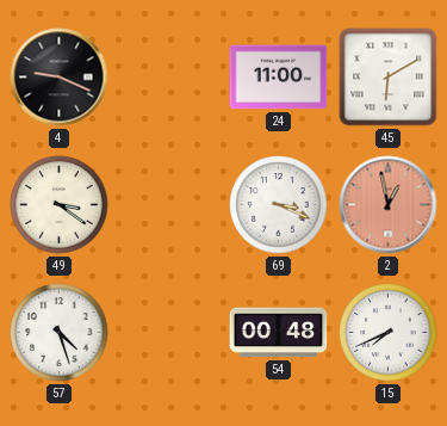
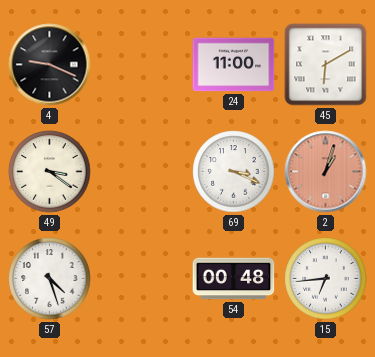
2: 12:58 -> 1:03
15: 7:41 -> 6:44
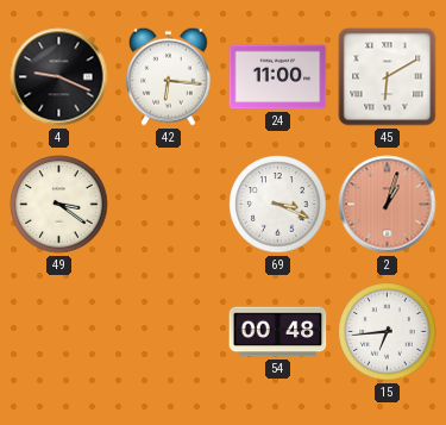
42: none -> 6:16
57: 4:27 -> none
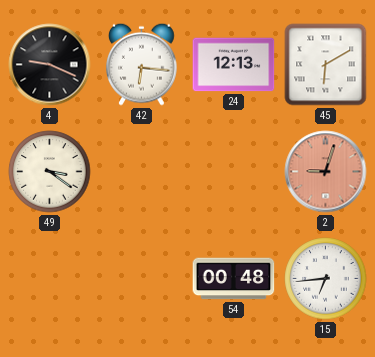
24: 11:00 -> 12:13
69: 3:19 -> none
2: 1:03 -> 9:03
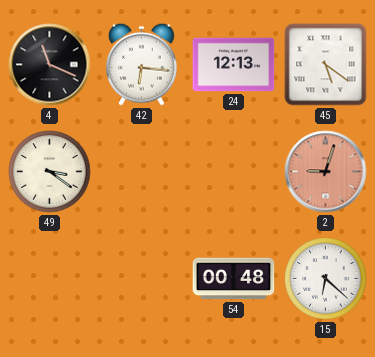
4: 9:19 -> 11:19
45: 6:10 -> 5:21
15: 6:44 -> 6:22
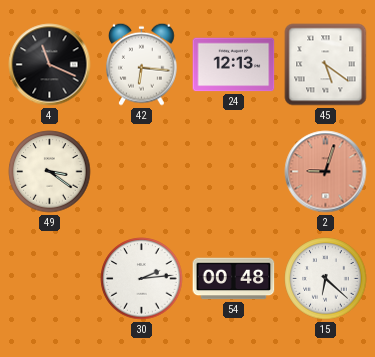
30: none -> 2:14
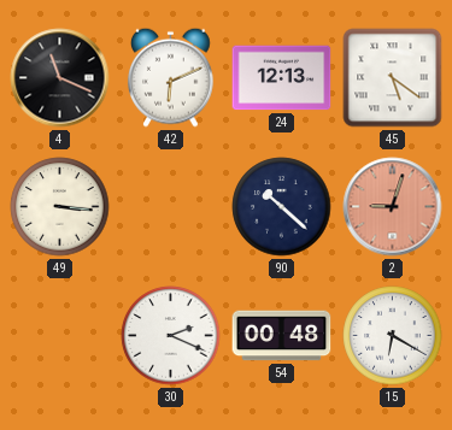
42: 6:16 -> 6:11
49: 3:21 -> 3:16
90: none -> 10:22
30: 2:14 -> 2:19
15: 6:22 -> 6:20
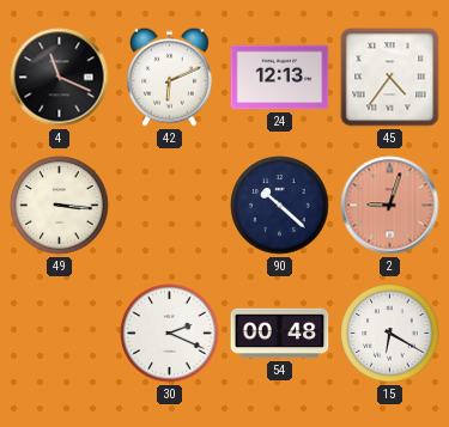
45: 5:21 -> 4:36
